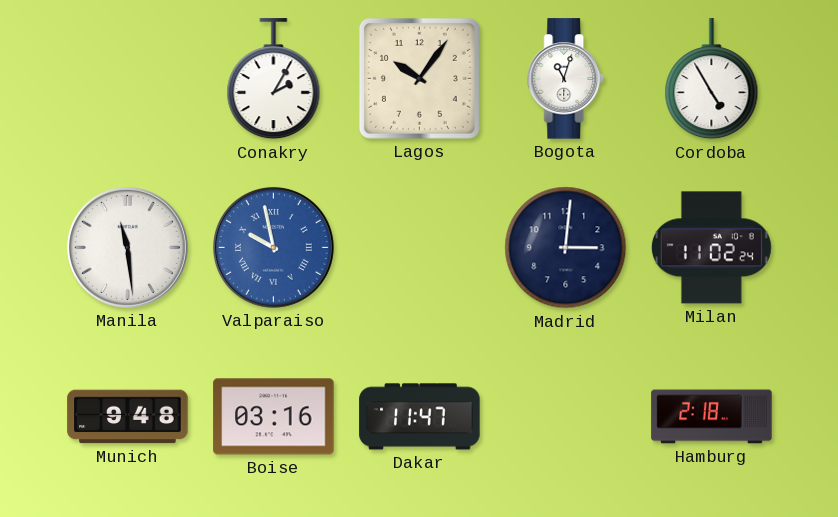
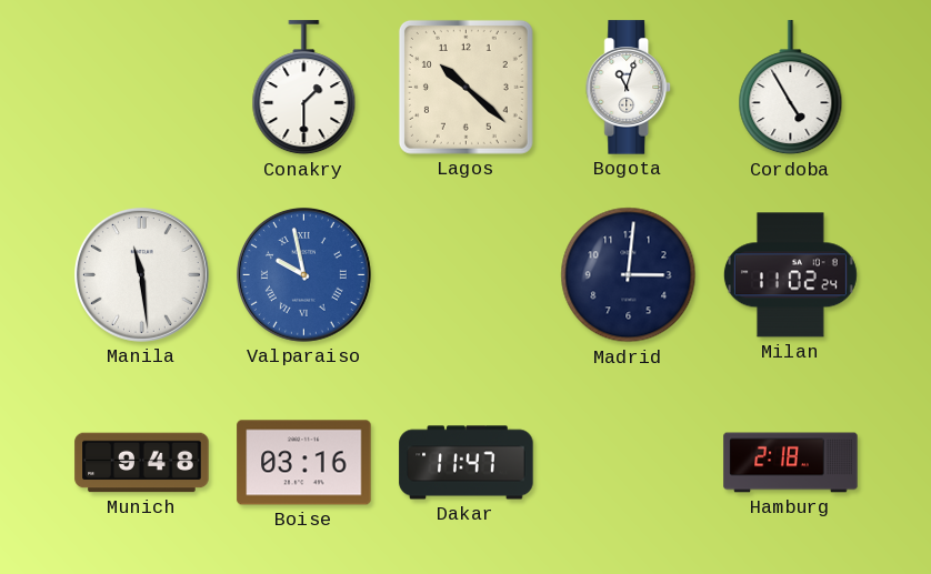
Conakry: 2:05 -> 1:30
Lagos: 10:06 -> 10:22
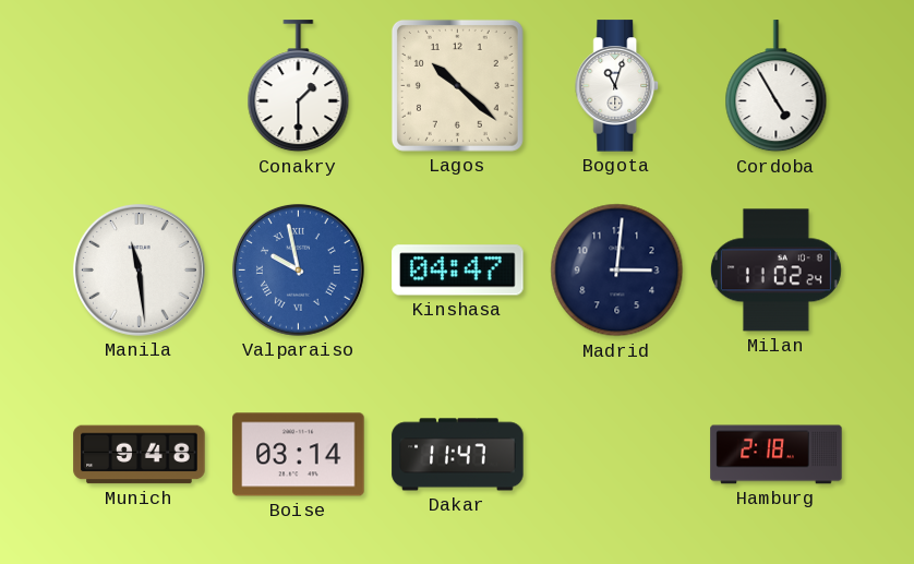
Kinshasa: none -> 04:47
Boise: 03:16 -> 03:14
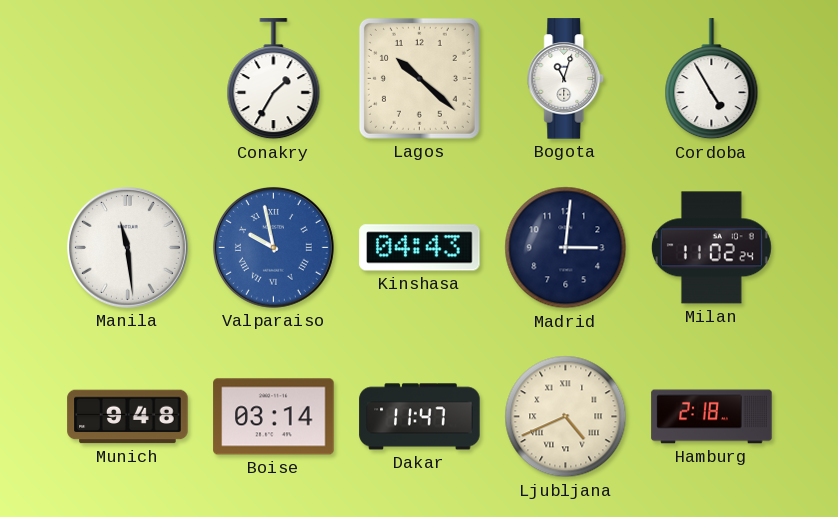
Conakry: 1:30 -> 1:35
Kinshasa: 04:47 -> 04:43
Ljubljana: none -> 4:41
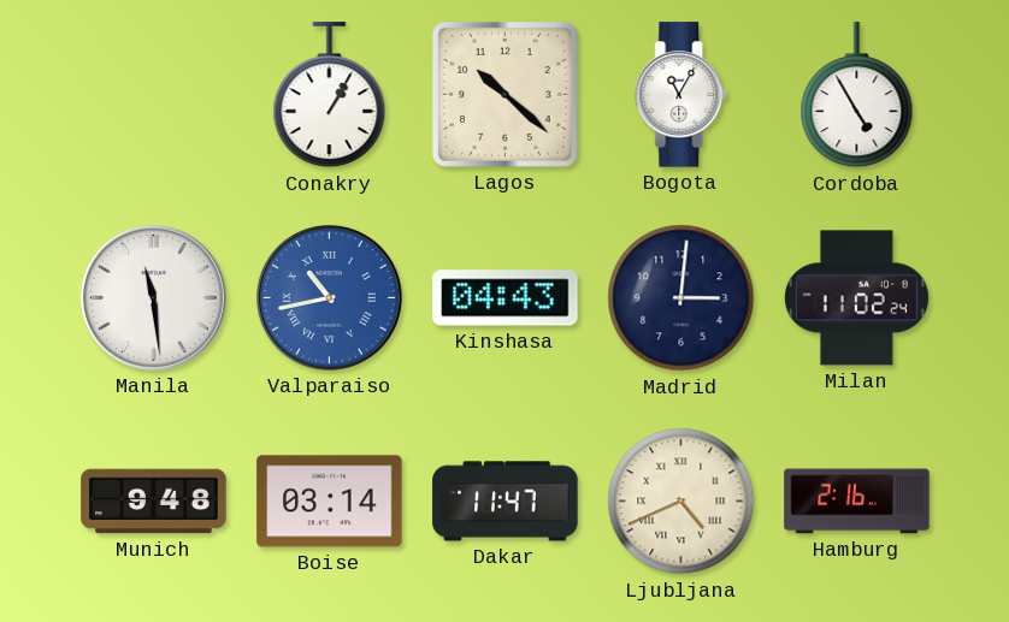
Conakry: 1:35 -> 1:05
Bogota: 11:03 -> 11:05
Valparaiso: 9:58 -> 10:43
Hamburg: 2:18 -> 2:16
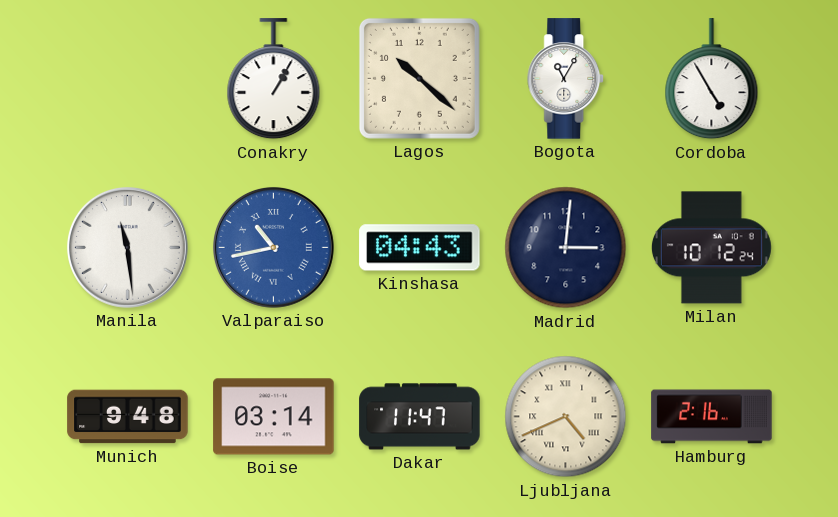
Milan: 11:02 -> 10:12
